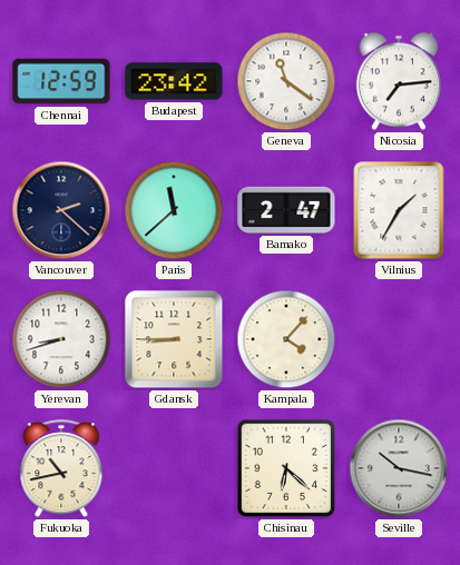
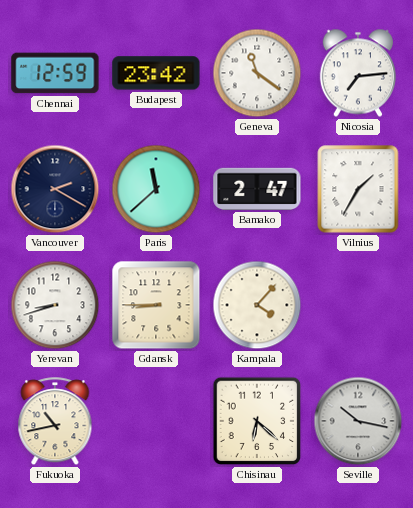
Vancouver: 2:22 -> 2:20
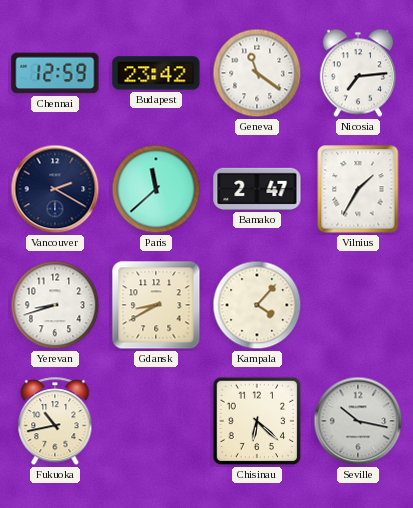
Gdansk: 8:45 -> 8:40
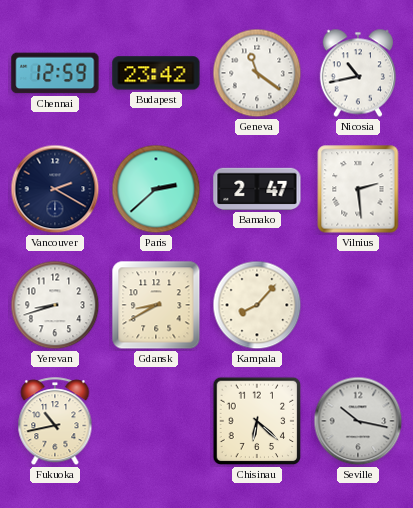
Nicosia: 7:14 -> 10:43
Paris: 11:38 -> 2:38
Vilnius: 1:35 -> 2:29
Kampala: 4:07 -> 8:07
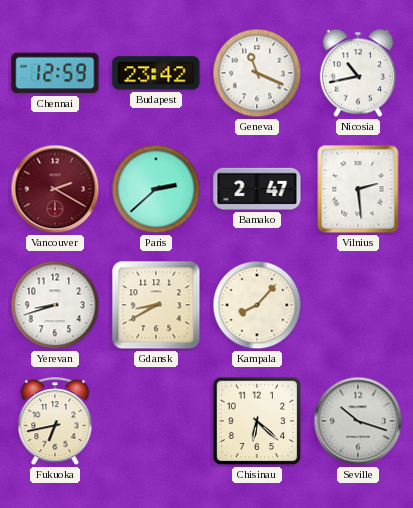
Geneva: 11:21 -> 11:19
Vancouver dial: navy -> burgundy
Fukuoka: 10:43 -> 6:43
Seville: 10:17 -> 10:18
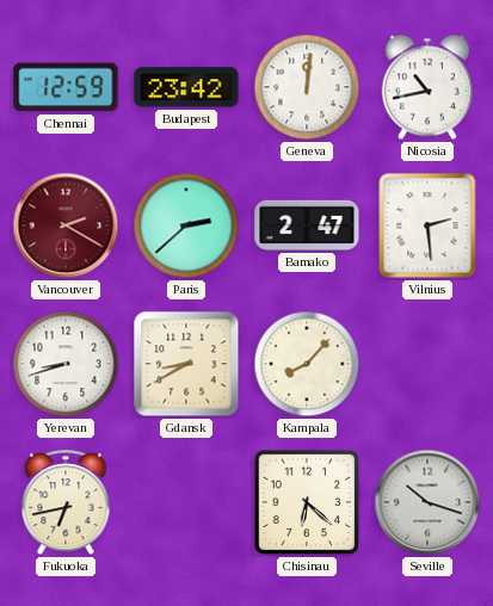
Geneva: 11:19 -> 12:01
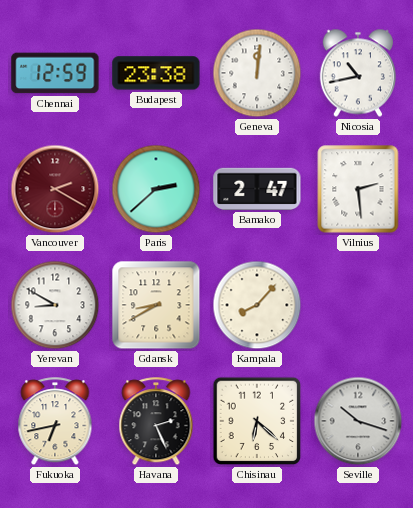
Budapest: 23:42 -> 23:38
Yerevan: 8:42 -> 8:50
Havana: none -> 2:26
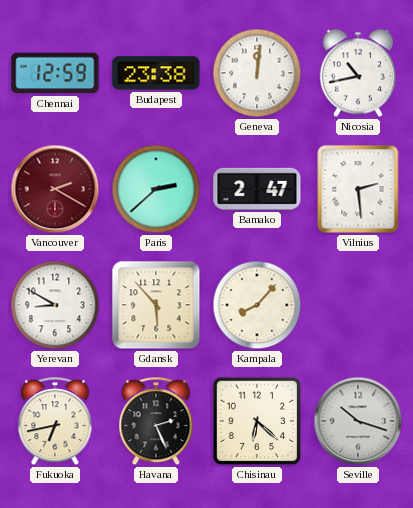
Gdansk: 8:40 -> 5:53
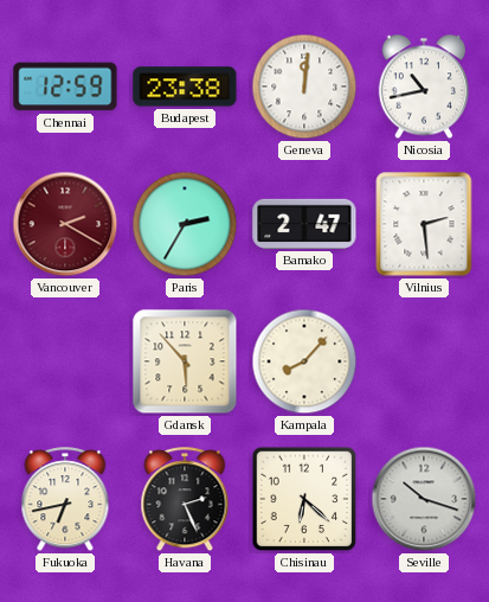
Paris: 2:38 -> 2:35
Yerevan: 8:50 -> none
